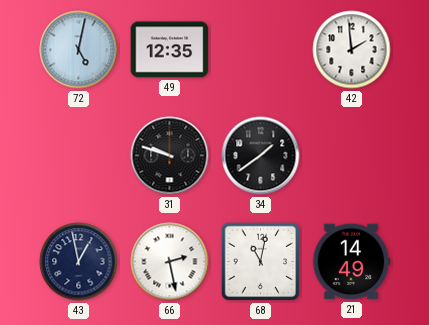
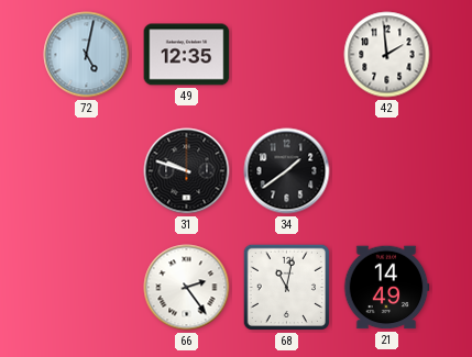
43: 12:58 -> none
66: 2:28 -> 2:24
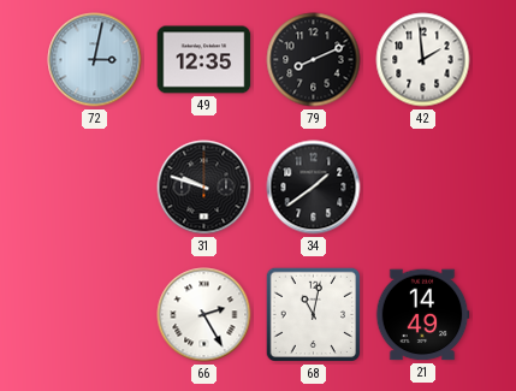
72: 5:02 -> 3:02
79: none -> 8:11
66: 2:24 -> 2:25
